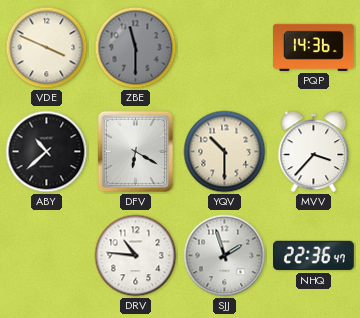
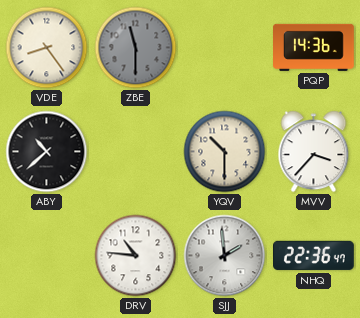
VDE: 3:49 -> 8:24
DFV: 6:20 -> none
SJJ: 1:57 -> 1:59
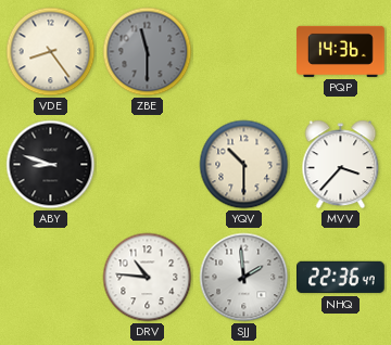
ABY: 10:38 -> 8:48
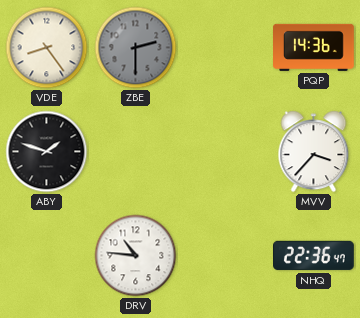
ZBE: 11:30 -> 2:30
ABY: 8:48 -> 1:48
YQV: 10:30 -> none
SJJ: 1:59 -> none
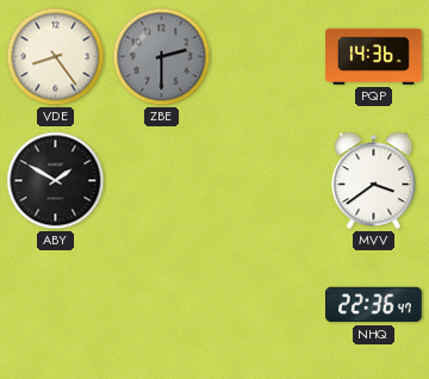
ABY: 1:48 -> 1:50
MVV: 3:37 -> 3:39
DRV: 10:46 -> none
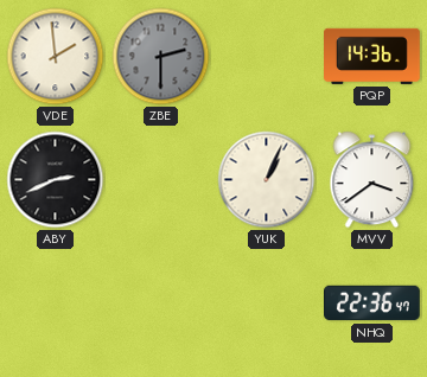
VDE: 8:24 -> 1:59
ABY: 1:50 -> 2:41
YUK: none -> 1:04
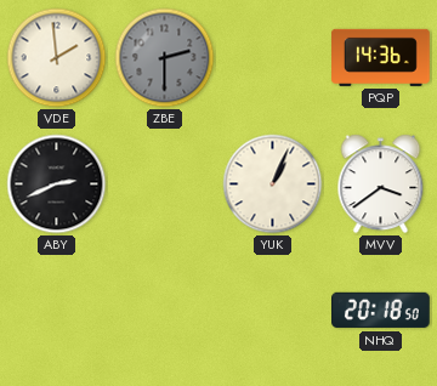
NHQ: 22:36 -> 20:18
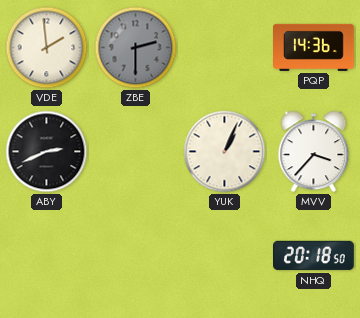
MVV: 3:39 -> 3:37
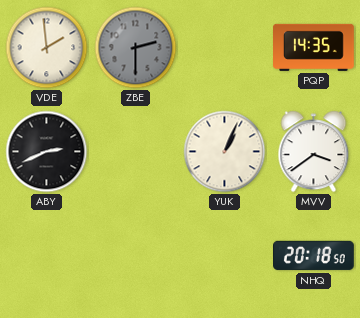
PQP: 14:36 -> 14:35
MVV: 3:37 -> 3:39
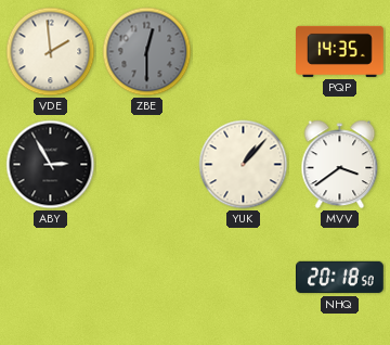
ZBE: 2:30 -> 12:30
ABY: 2:41 -> 2:55
YUK: 1:04 -> 1:07
